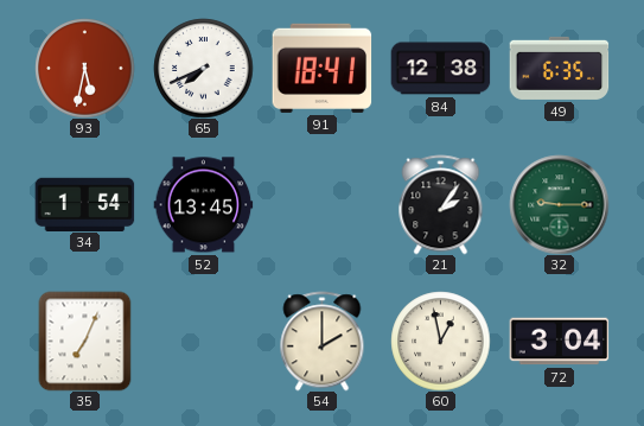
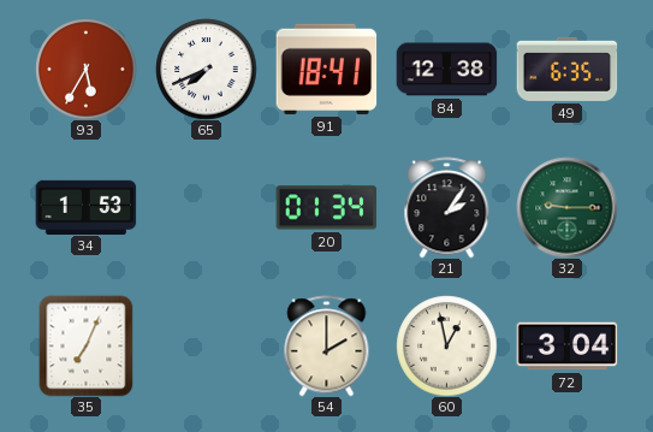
93: 5:32 -> 5:35
34: 1:54 -> 1:53
52: 13:45 -> none
20: none -> 01:34
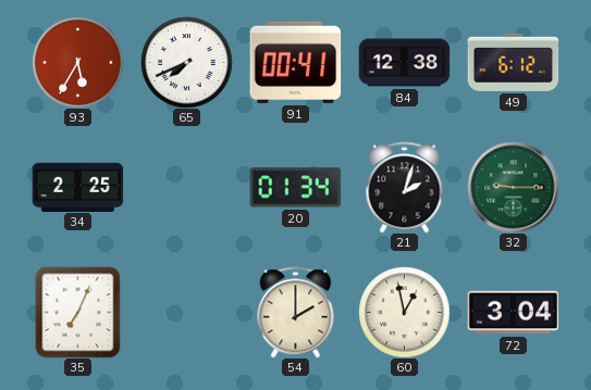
91: 18:41 -> 00:41
49: 6:35 -> 6:12
34: 1:53 -> 2:25
21: 2:06 -> 2:03
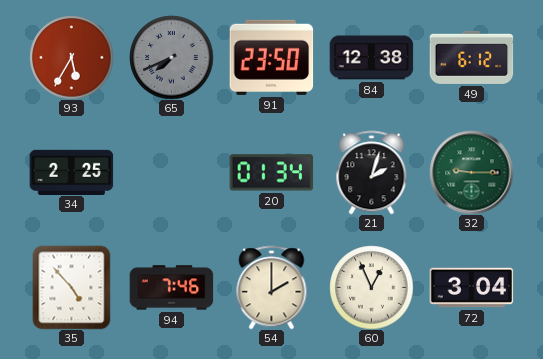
65 dial: white -> grey
91: 00:41 -> 23:50
35: 7:04 -> 4:53
94: none -> 7:46
60: 12:58 -> 12:56
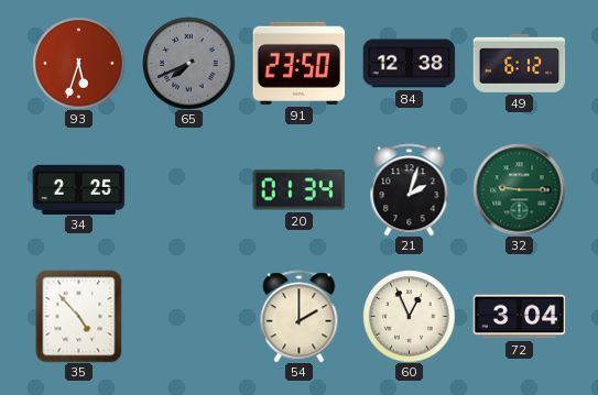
93: 5:35 -> 5:33
94: 7:46 -> none
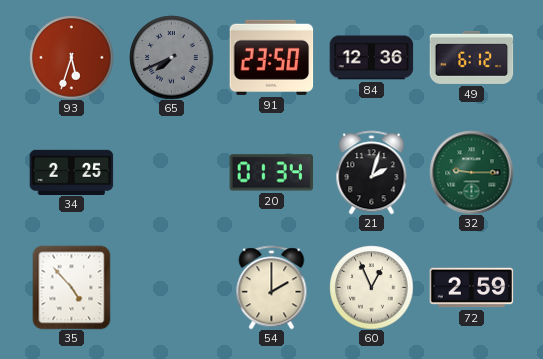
84: 12:38 -> 12:36
72: 3:04 -> 2:59
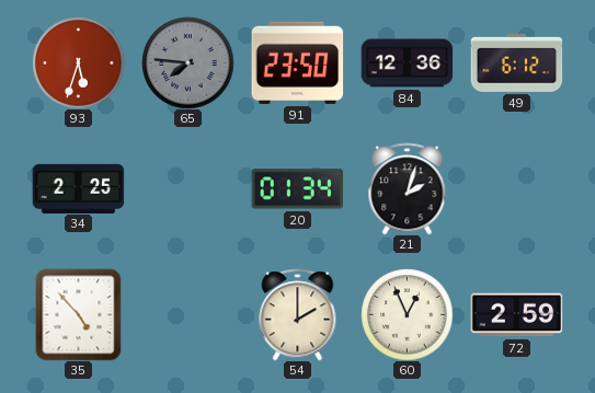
65: 7:41 -> 7:46
32: 9:15 -> none
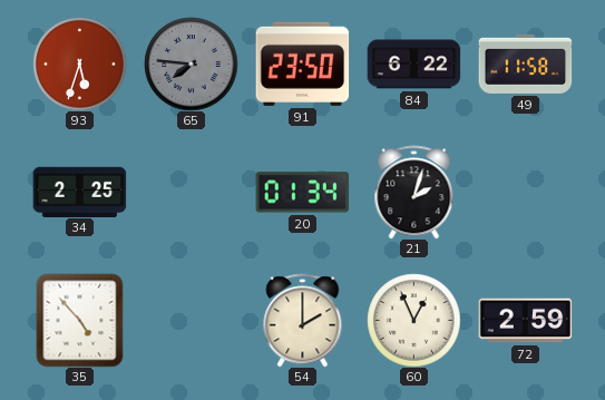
84: 12:36 -> 6:22
49: 6:12 -> 11:58
